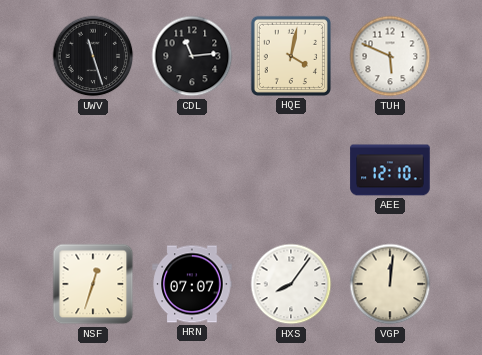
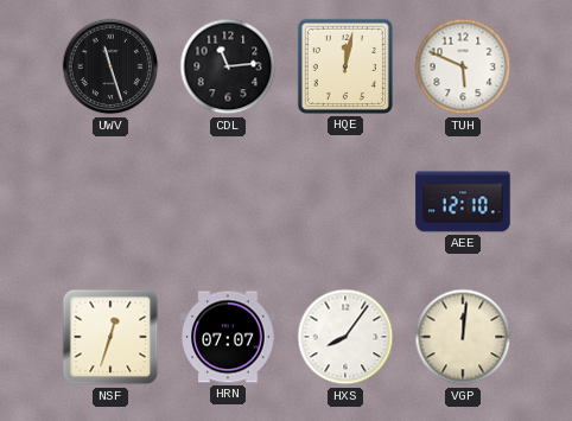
HQE: 4:02 -> 12:02
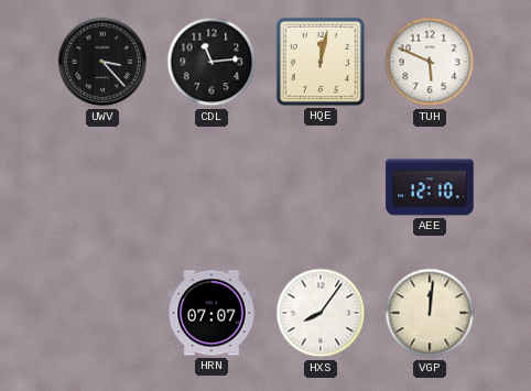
UWV: 11:27 -> 3:23
NSF: 12:33 -> none
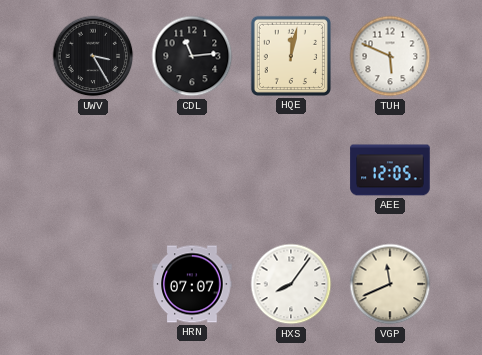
UWV: 3:23 -> 3:25
AEE: 12:10 -> 12:05
VGP: 12:01 -> 11:41
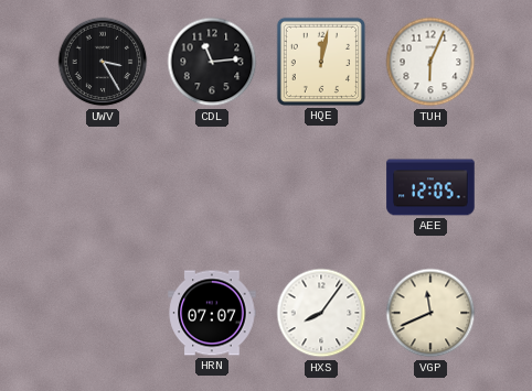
TUH: 5:49 -> 6:04
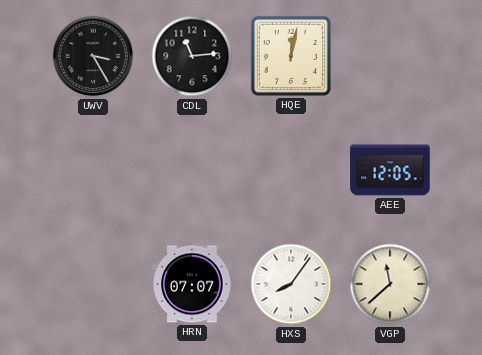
TUH: 6:04 -> none
VGP: 11:41 -> 11:38
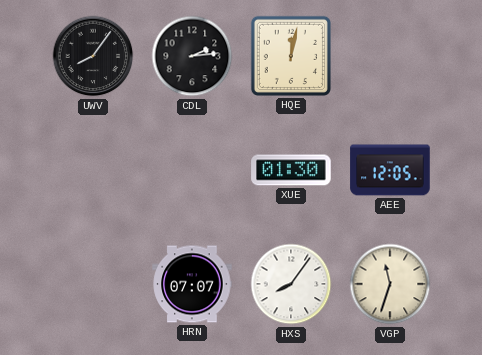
UWV: 3:25 -> 8:06
CDL: 11:14 -> 2:14
XUE: none -> 01:30
VGP: 11:38 -> 11:33
